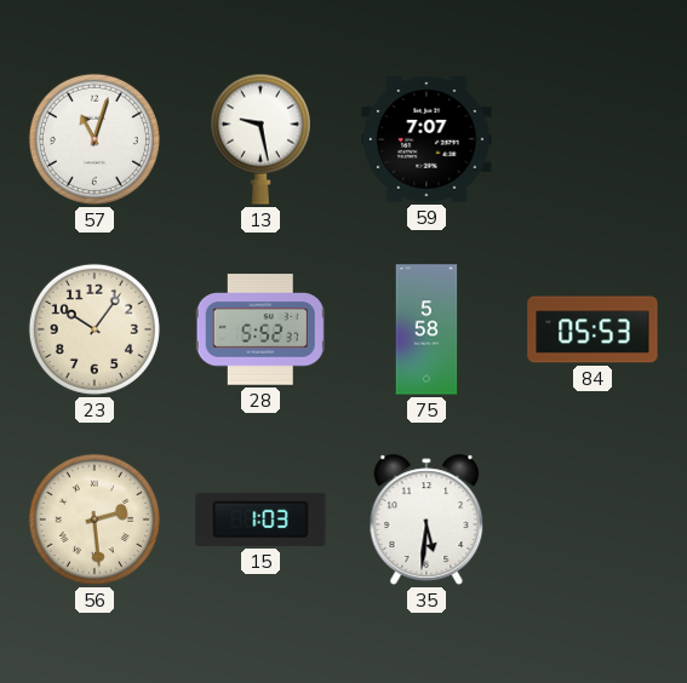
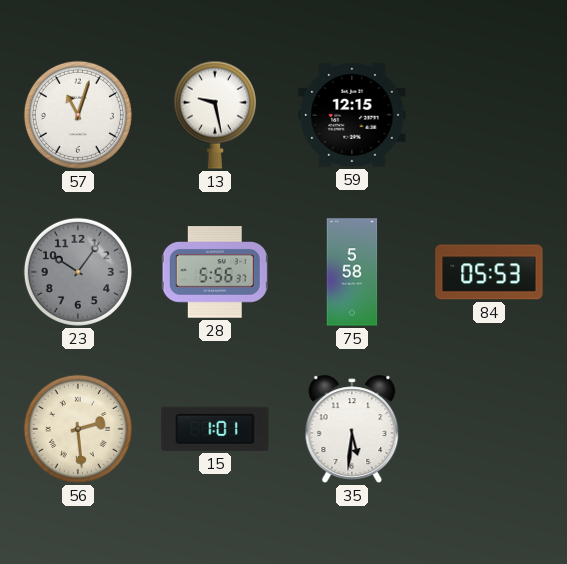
59: 7:07 -> 12:15
23 dial: cream -> grey
28: 5:52 -> 5:56
15: 1:03 -> 1:01
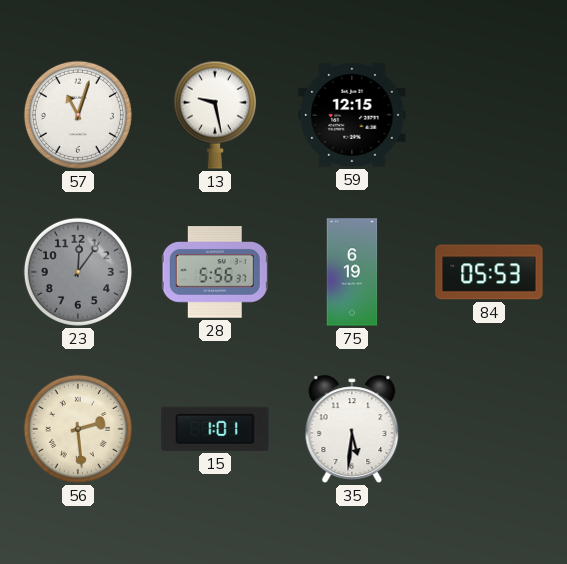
23: 10:06 -> 12:06
75: 5:58 -> 6:19
